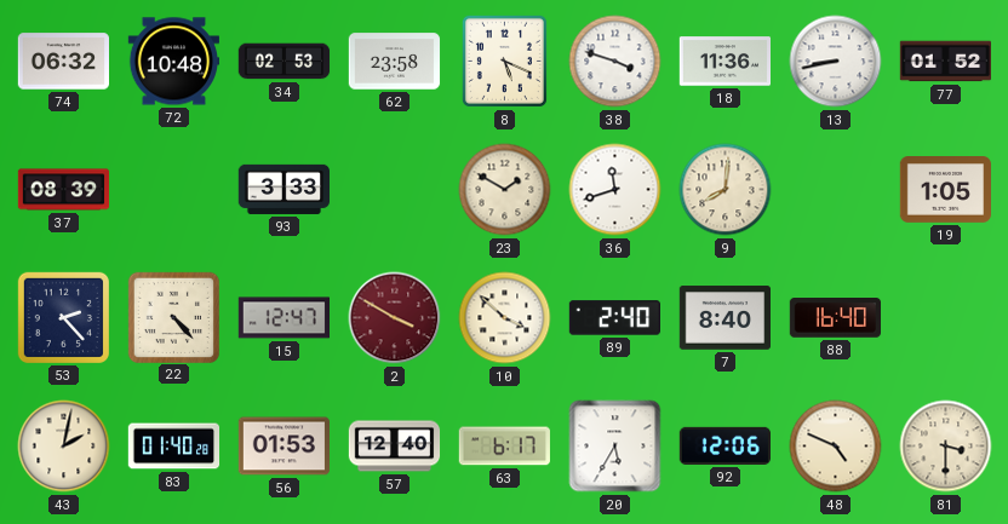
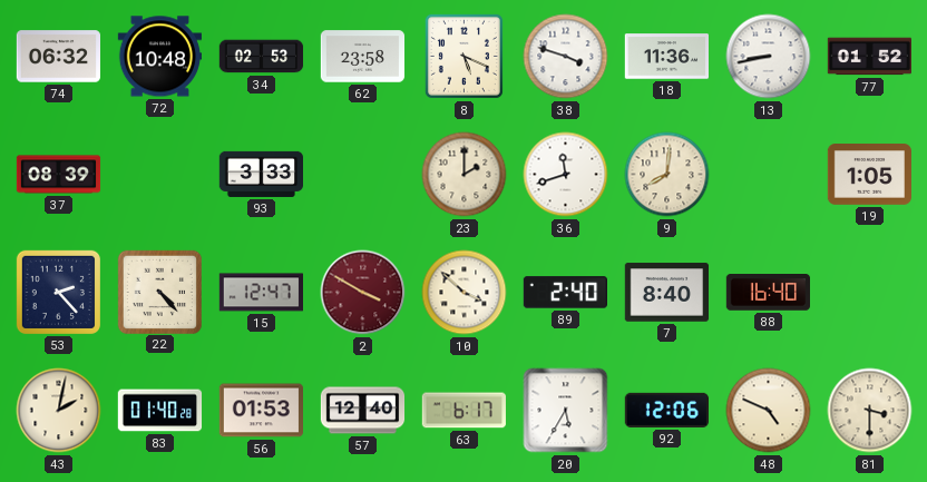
23: 1:50 -> 2:00
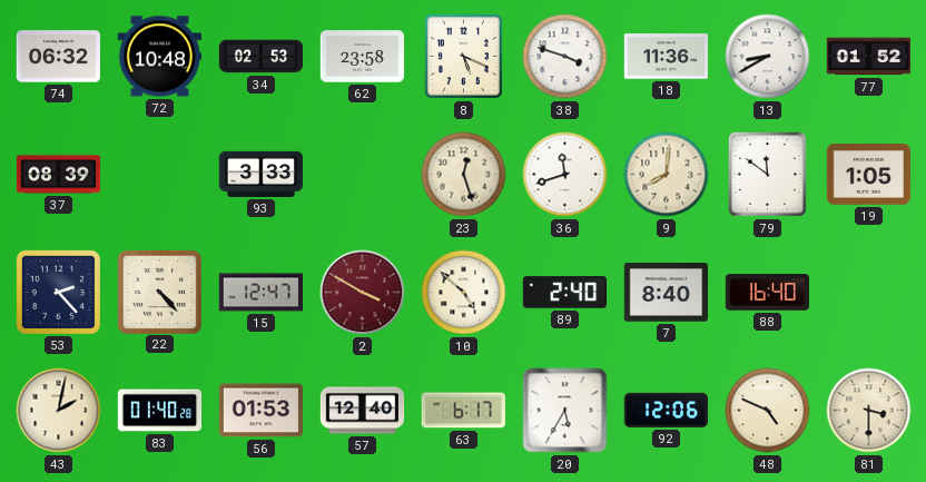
13: 8:43 -> 8:40
23: 2:00 -> 12:27
79: none -> 11:51
10: 3:52 -> 4:52
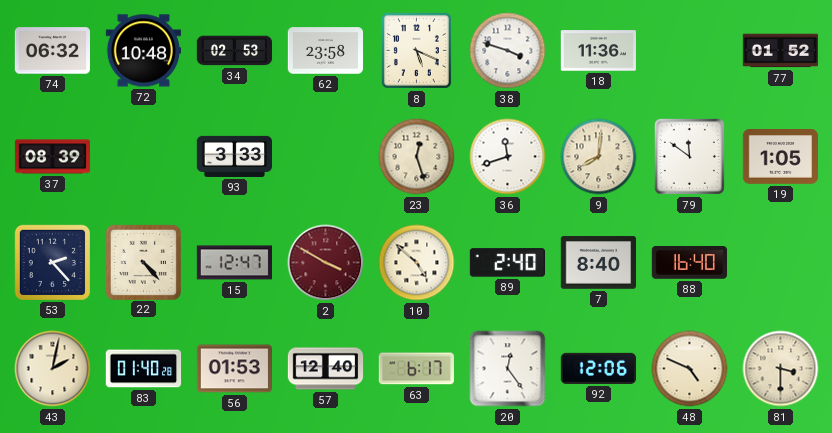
13: 8:40 -> none
20: 5:35 -> 12:24
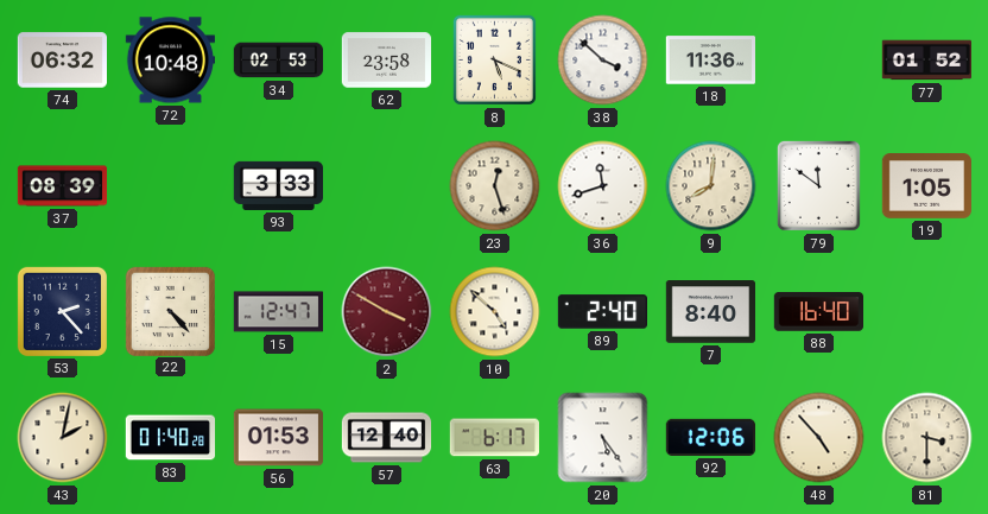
38: 3:48 -> 3:52
20: 12:24 -> 5:24
48: 4:49 -> 4:53
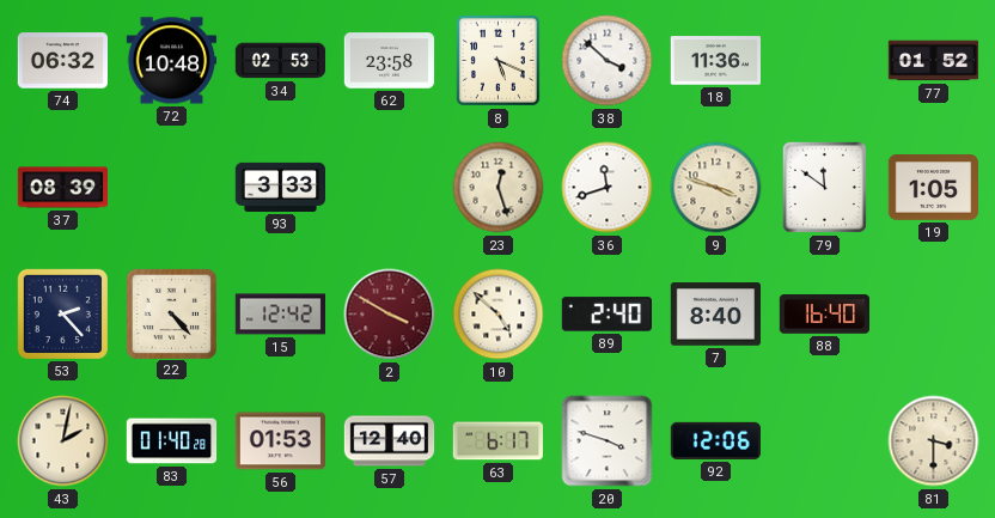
9: 8:01 -> 3:48
15: 12:47 -> 12:42
20: 5:24 -> 3:48
48: 4:53 -> none
